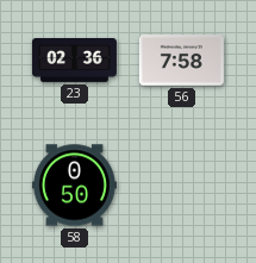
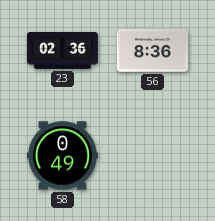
56: 7:58 -> 8:36
58: 0:50 -> 0:49
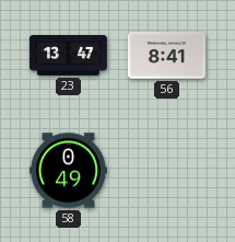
23: 02:36 -> 13:47
56: 8:36 -> 8:41
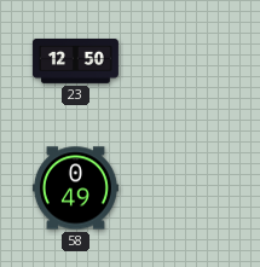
23: 13:47 -> 12:50
56: 8:41 -> none
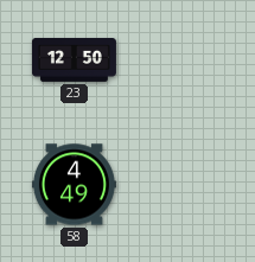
58: 0:49 -> 4:49
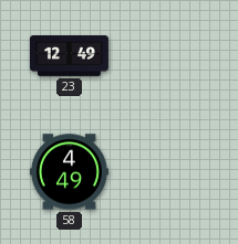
23: 12:50 -> 12:49
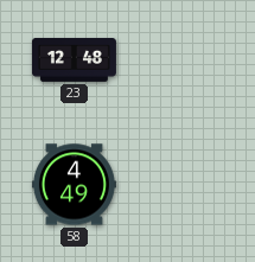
23: 12:49 -> 12:48
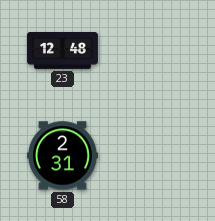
58: 4:49 -> 2:31
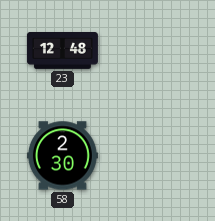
58: 2:31 -> 2:30
